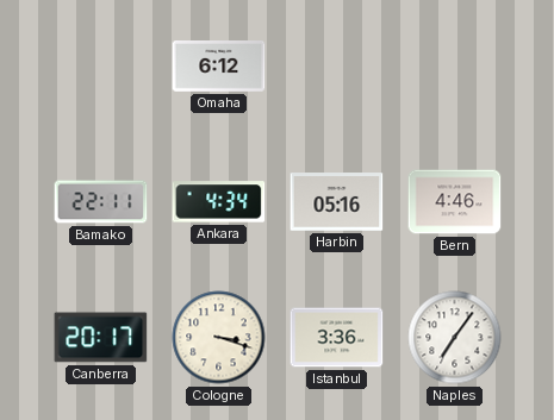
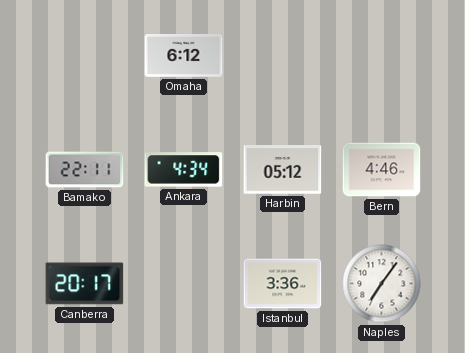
Harbin: 05:16 -> 05:12
Cologne: 3:18 -> none
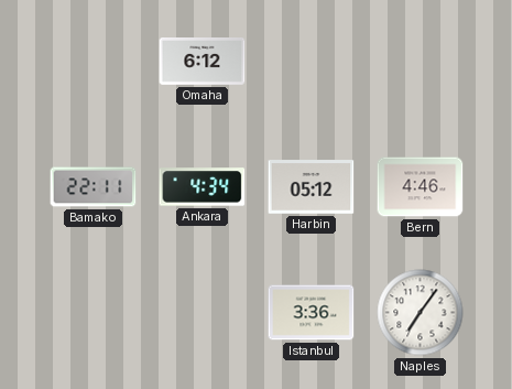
Canberra: 20:17 -> none
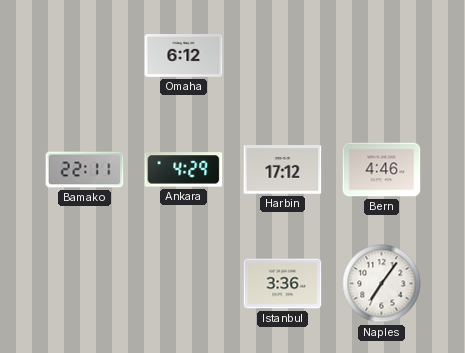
Ankara: 4:34 -> 4:29
Harbin: 05:12 -> 17:12
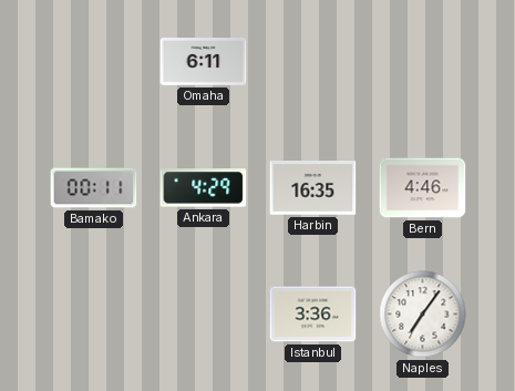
Omaha: 6:12 -> 6:11
Bamako: 22:11 -> 00:11
Harbin: 17:12 -> 16:35
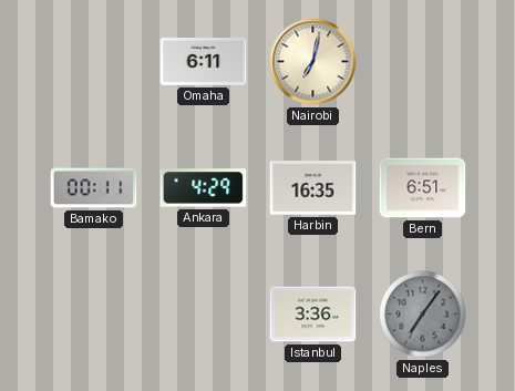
Nairobi: none -> 7:02
Bern: 4:46 -> 6:51
Naples dial: white -> grey
